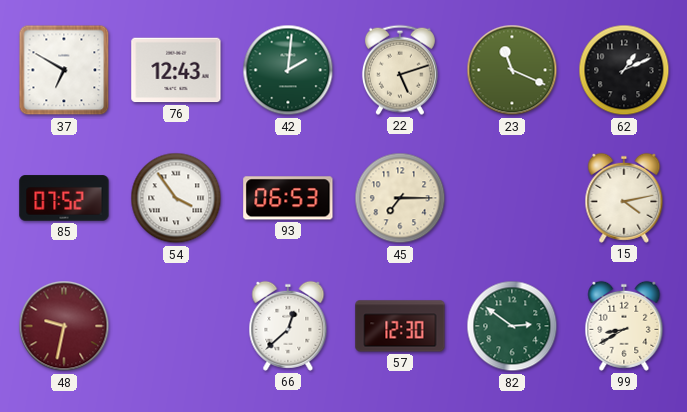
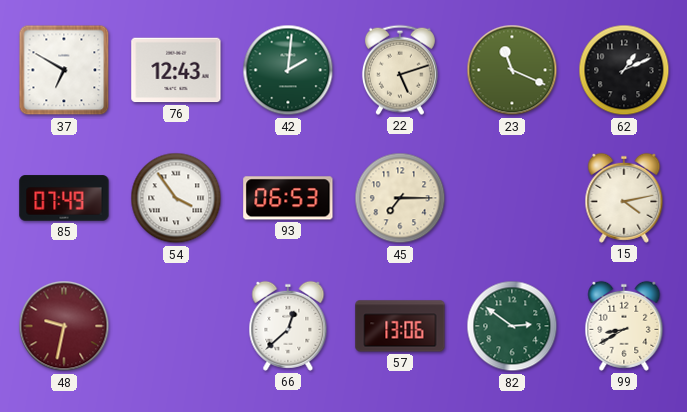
85: 07:52 -> 07:49
57: 12:30 -> 13:06
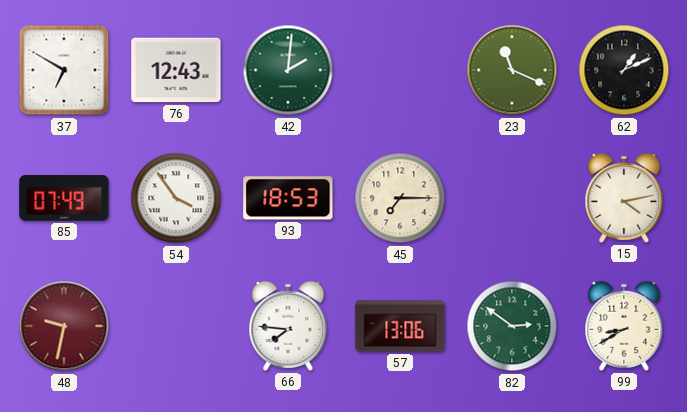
22: 5:12 -> none
93: 06:53 -> 18:53
66: 12:38 -> 7:46
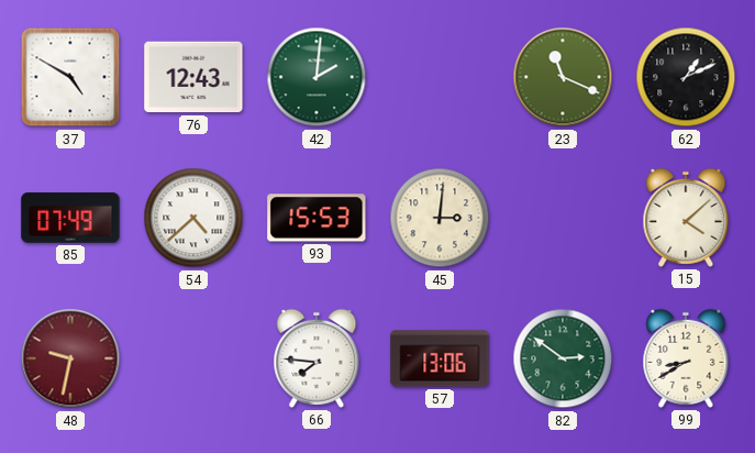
37: 6:50 -> 4:50
54: 3:54 -> 4:38
93: 18:53 -> 15:53
45: 7:15 -> 3:01
15: 4:13 -> 4:08
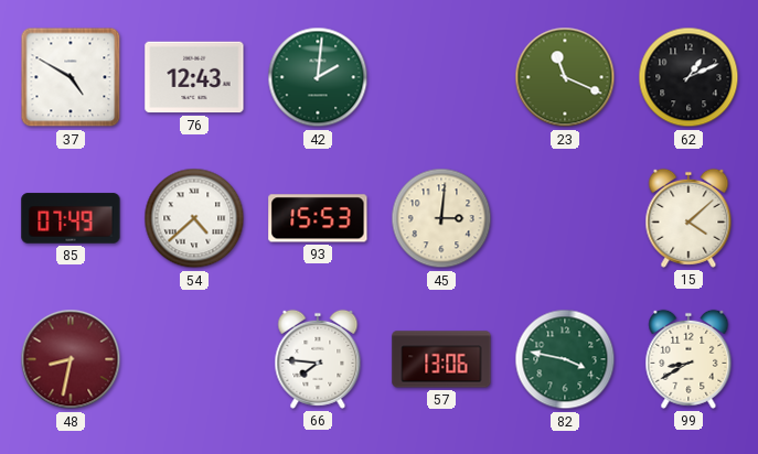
48: 9:32 -> 8:32
82: 2:51 -> 3:47
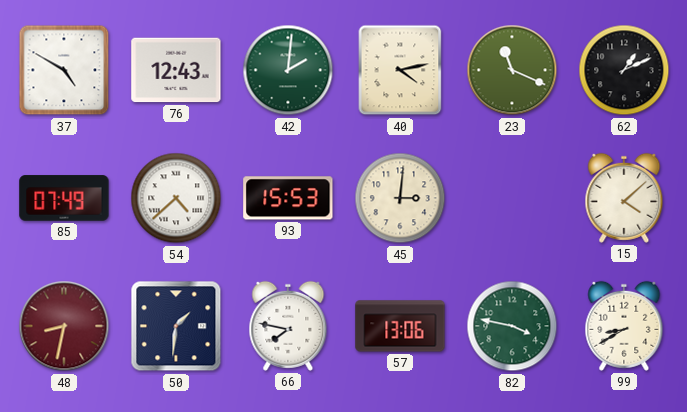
40: none -> 4:13
50: none -> 1:31
66: 7:46 -> 7:47
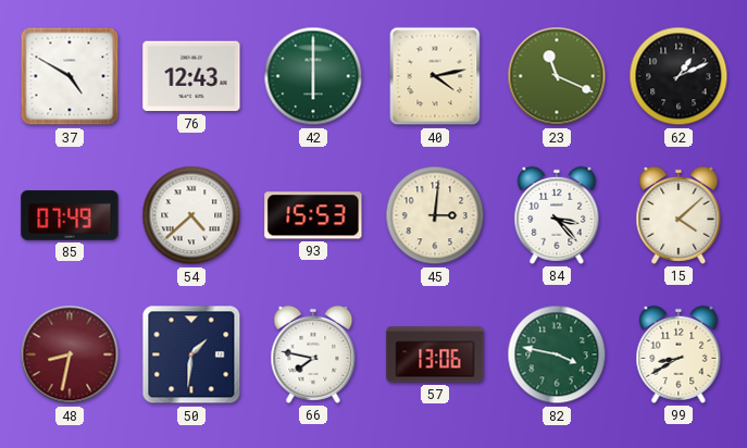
42: 2:01 -> 6:00
84: none -> 3:23
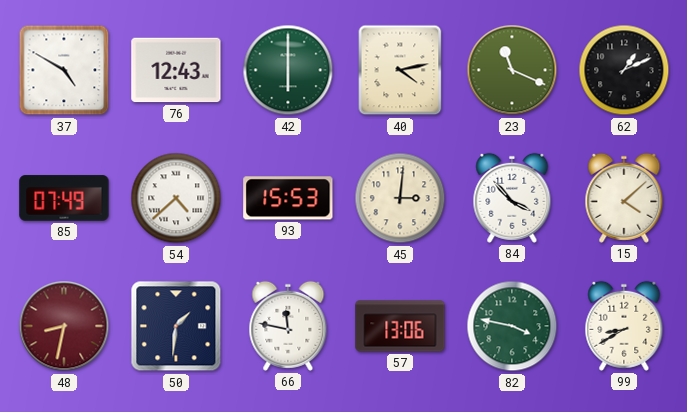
84: 3:23 -> 3:53
66: 7:47 -> 11:47
